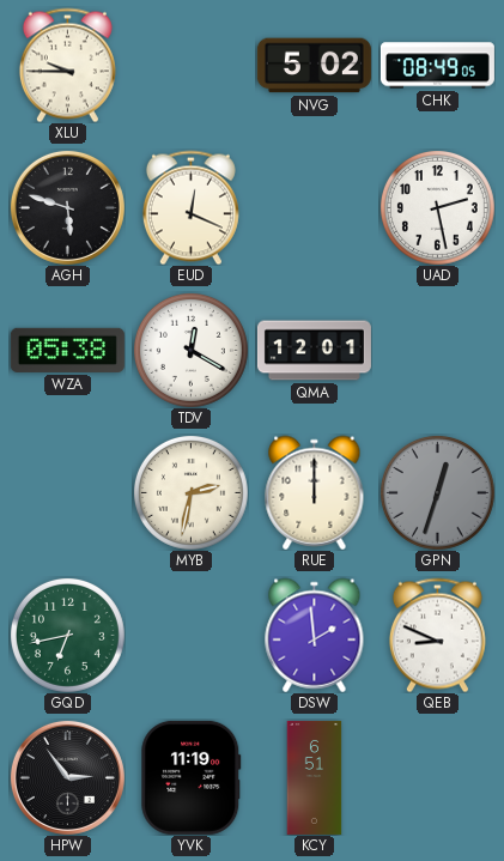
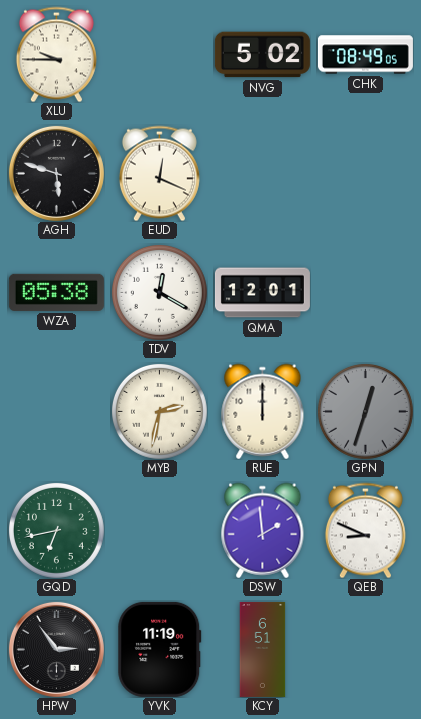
UAD: 2:28 -> none
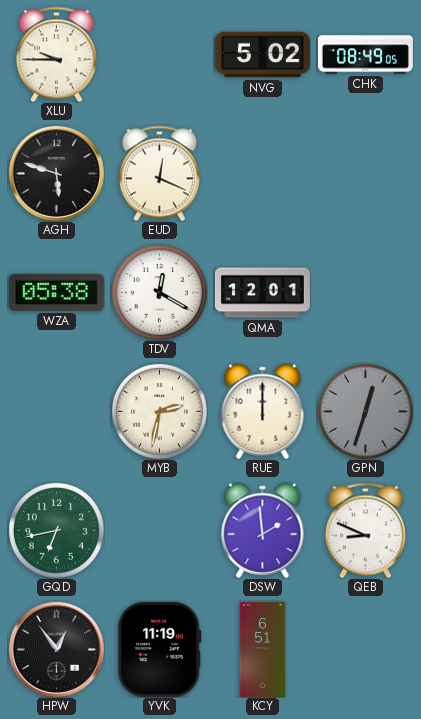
HPW: 2:54 -> 12:54
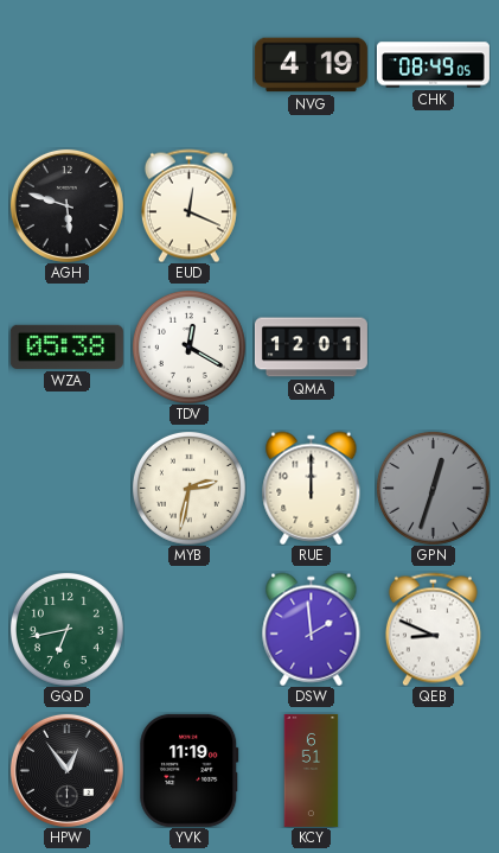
XLU: 9:45 -> none
NVG: 5:02 -> 4:19
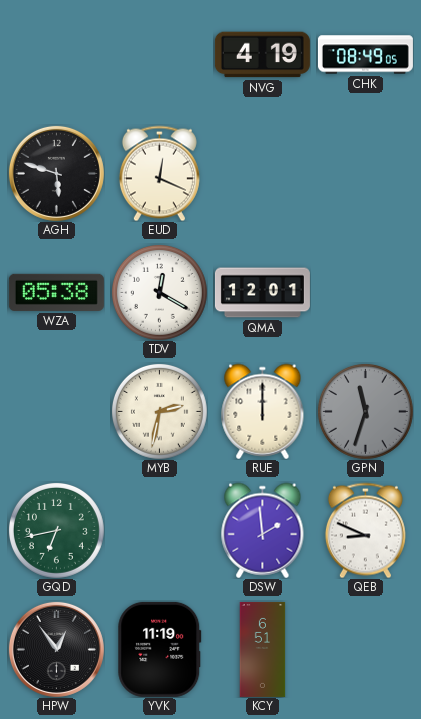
GPN: 12:33 -> 11:33
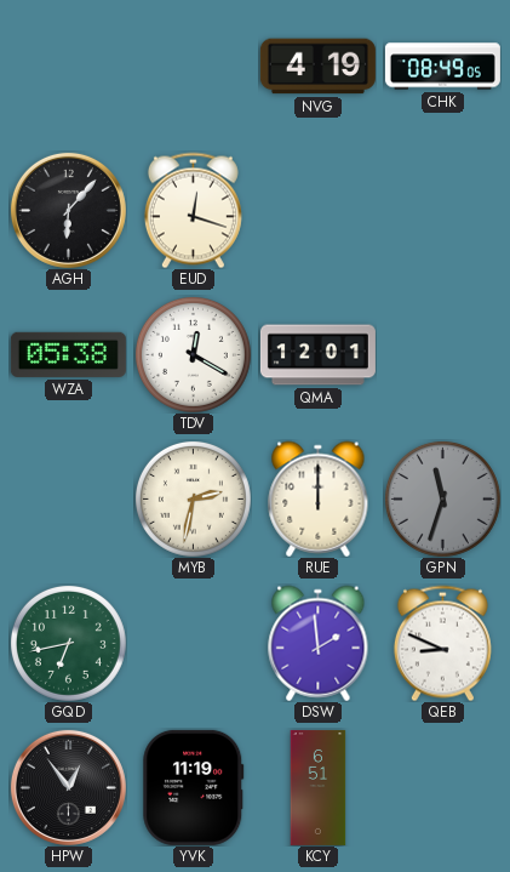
AGH: 5:48 -> 6:07
EUD: 12:19 -> 12:18
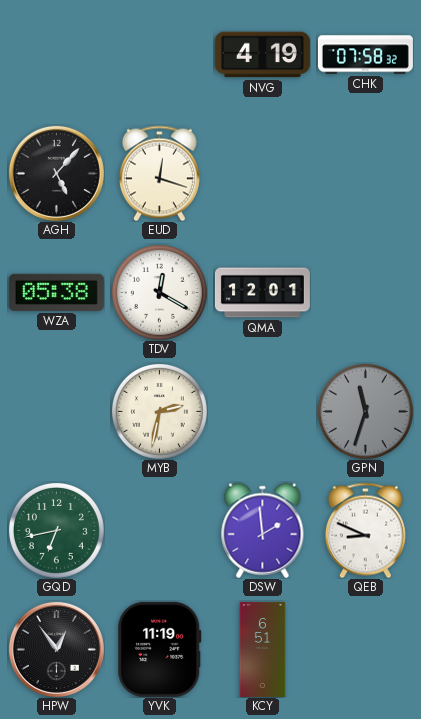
CHK: 08:49 -> 07:58
AGH: 6:07 -> 5:07
RUE: 12:00 -> none
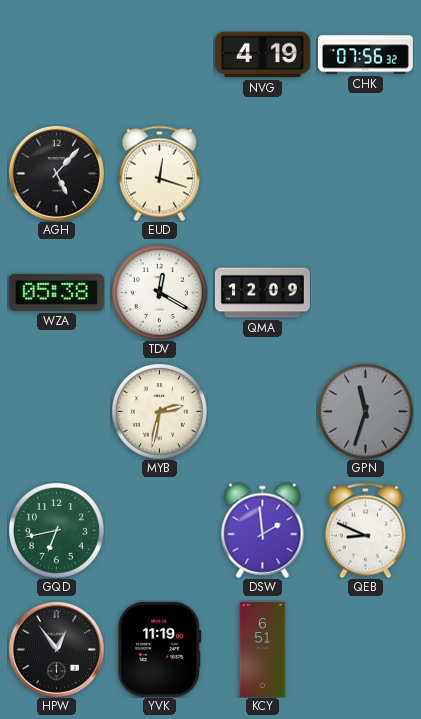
CHK: 07:58 -> 07:56
QMA: 12:01 -> 12:09
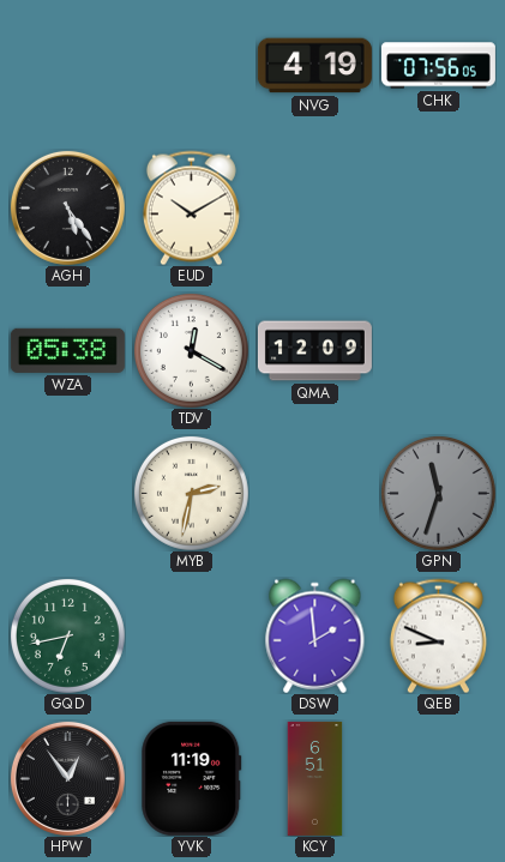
CHK: 07:56:32 -> 07:56:05
AGH: 5:07 -> 5:24
EUD: 12:18 -> 10:10
